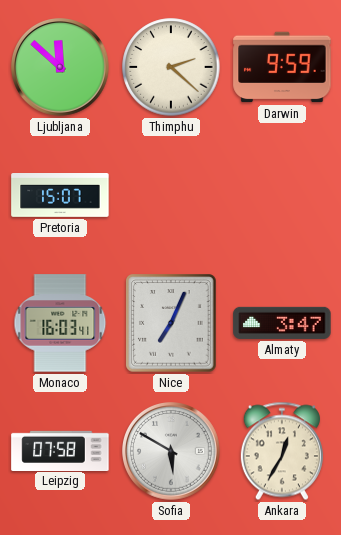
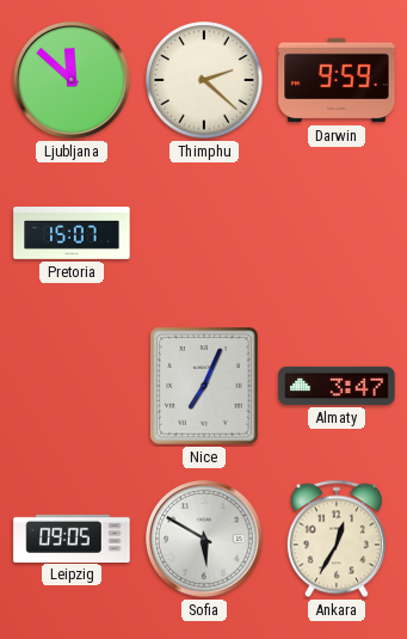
Monaco: 16:03 -> none
Leipzig: 07:58 -> 09:05
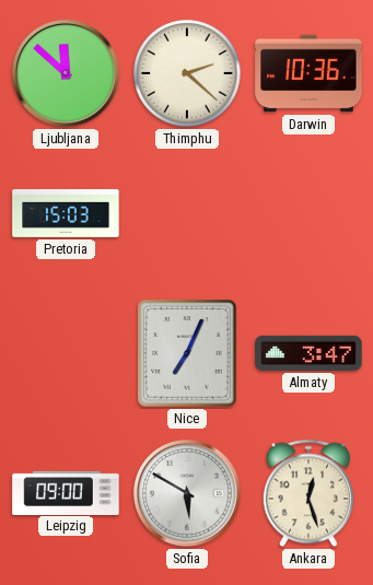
Darwin: 9:59 -> 10:36
Pretoria: 15:07 -> 15:03
Leipzig: 09:05 -> 09:00
Ankara: 12:35 -> 12:27
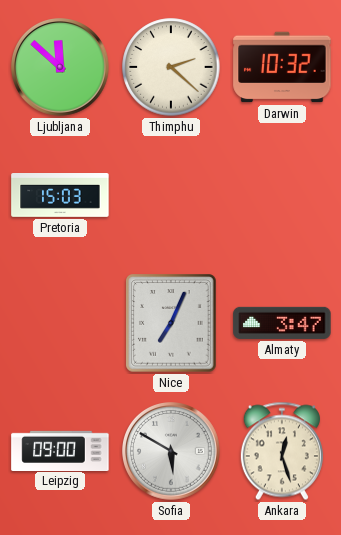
Darwin: 10:36 -> 10:32
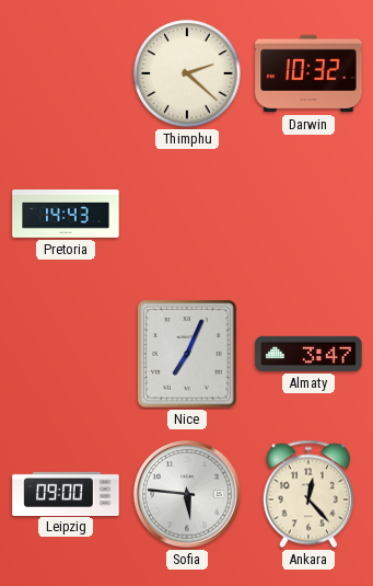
Ljubljana: 11:52 -> none
Pretoria: 15:03 -> 14:43
Sofia: 5:50 -> 5:46
Ankara: 12:27 -> 12:23
